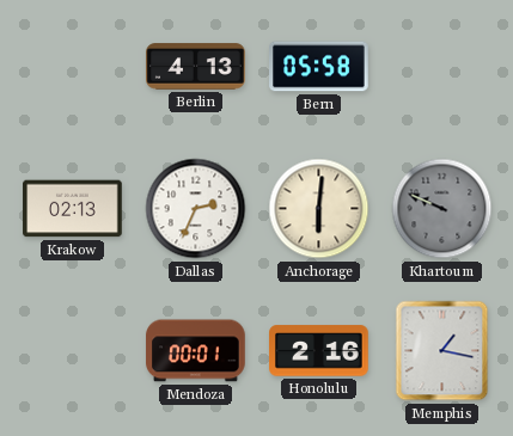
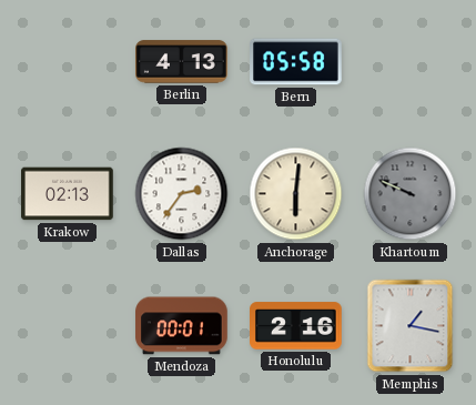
Dallas: 2:34 -> 2:36
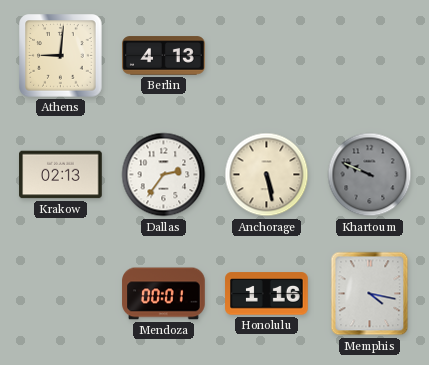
Athens: none -> 9:01
Bern: 05:58 -> none
Anchorage: 6:01 -> 5:28
Honolulu: 2:16 -> 1:16
Memphis: 1:17 -> 4:17
